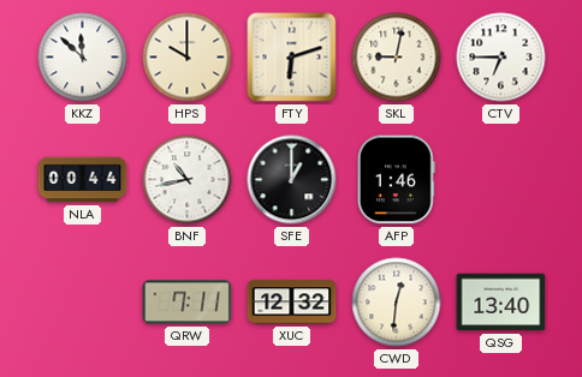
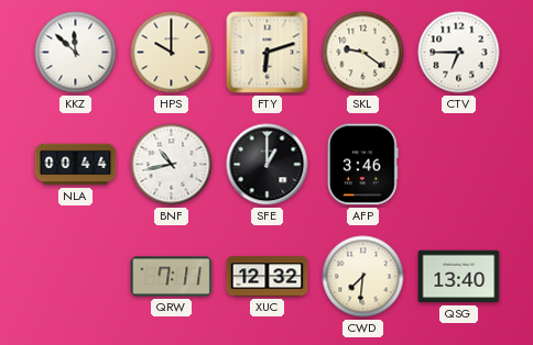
SKL: 9:02 -> 9:21
AFP: 1:46 -> 3:46
CWD: 12:31 -> 7:31
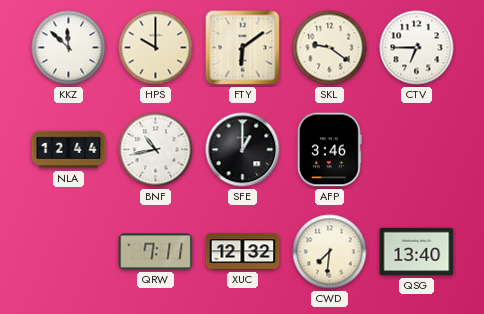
FTY: 6:12 -> 6:09
NLA: 00:44 -> 12:44
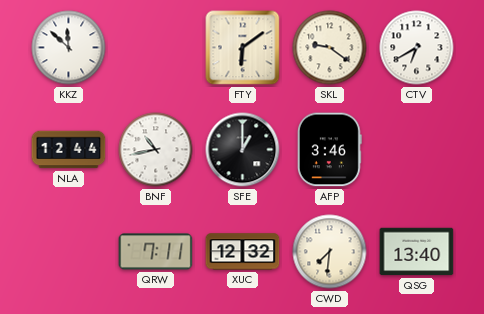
HPS: 10:00 -> none
CTV: 6:45 -> 6:40
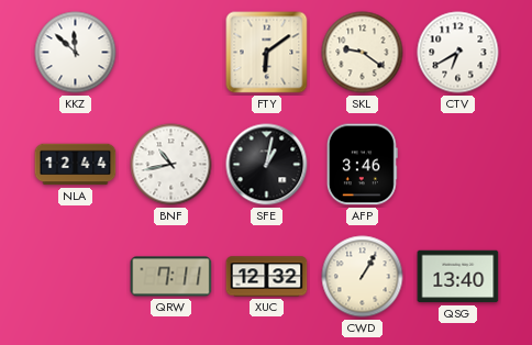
SFE: 1:00 -> 1:02
CWD: 7:31 -> 1:05
